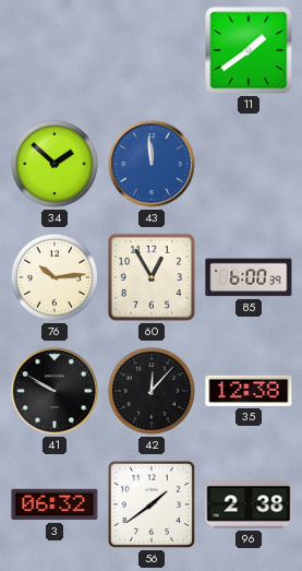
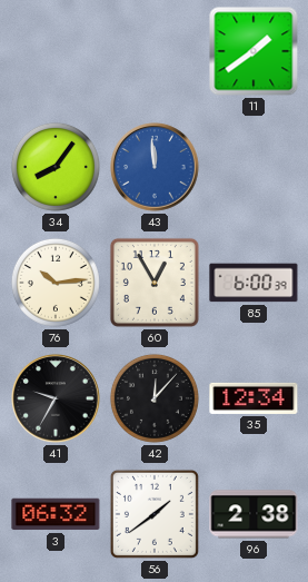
34: 1:52 -> 8:06
41: 9:50 -> 9:35
35: 12:38 -> 12:34
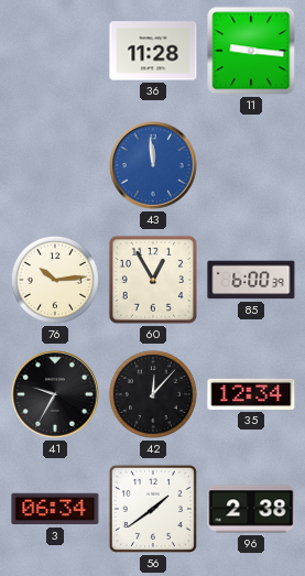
36: none -> 11:28
11: 1:39 -> 9:16
34: 8:06 -> none
3: 06:32 -> 06:34
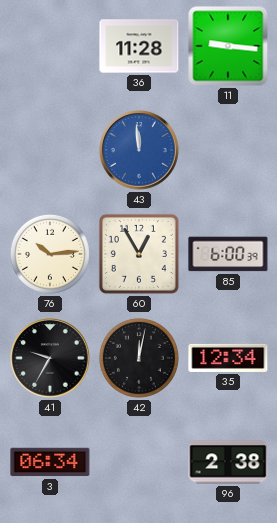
42: 12:07 -> 12:02
56: 1:39 -> none
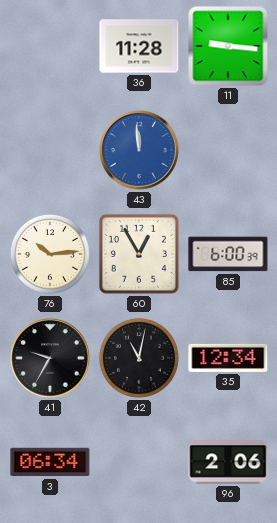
42: 12:02 -> 11:02
96: 2:38 -> 2:06
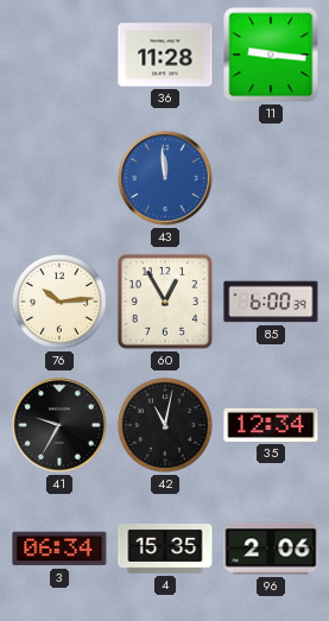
4: none -> 15:35
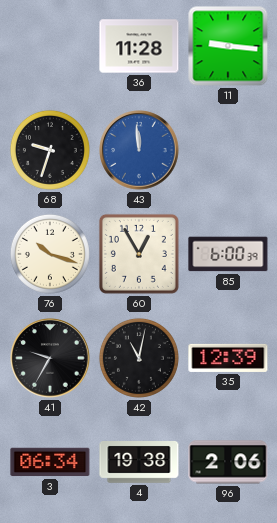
68: none -> 9:33
76: 10:14 -> 10:18
35: 12:34 -> 12:39
4: 15:35 -> 19:38
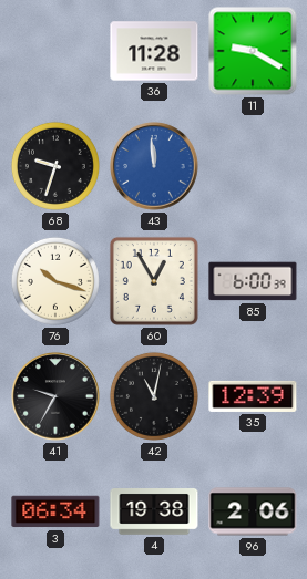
11: 9:16 -> 9:20
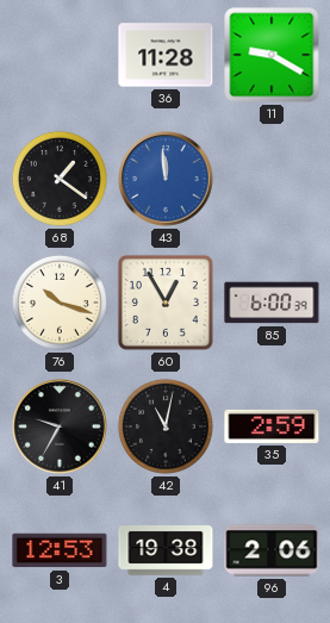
68: 9:33 -> 1:21
35: 12:39 -> 2:59
3: 06:34 -> 12:53
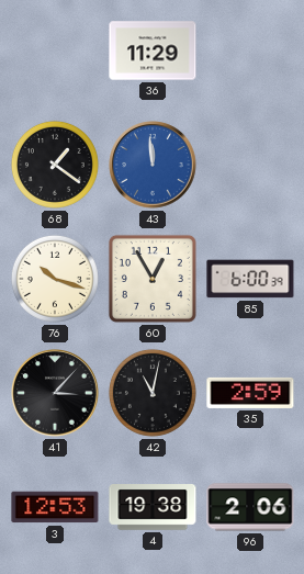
36: 11:28 -> 11:29
11: 9:20 -> none
41: 9:35 -> 3:07
